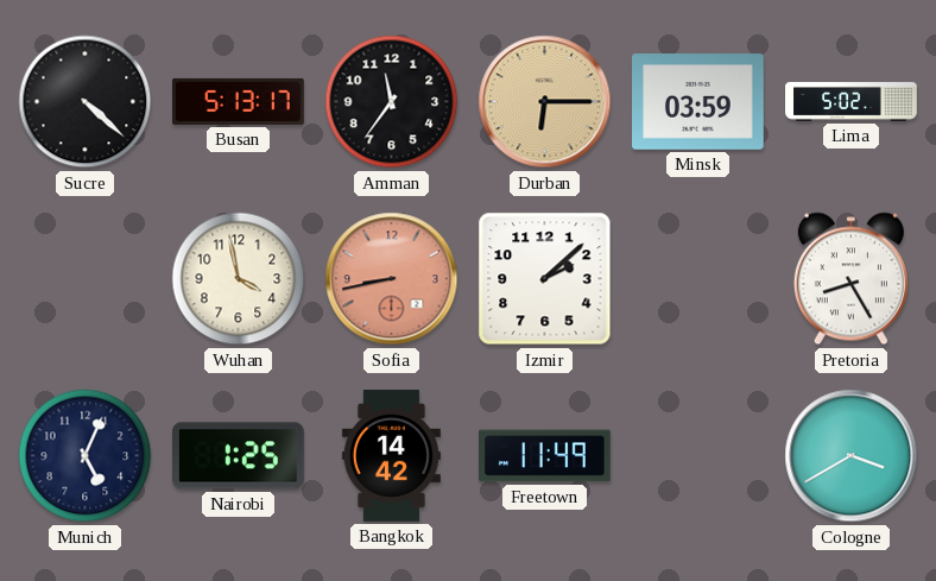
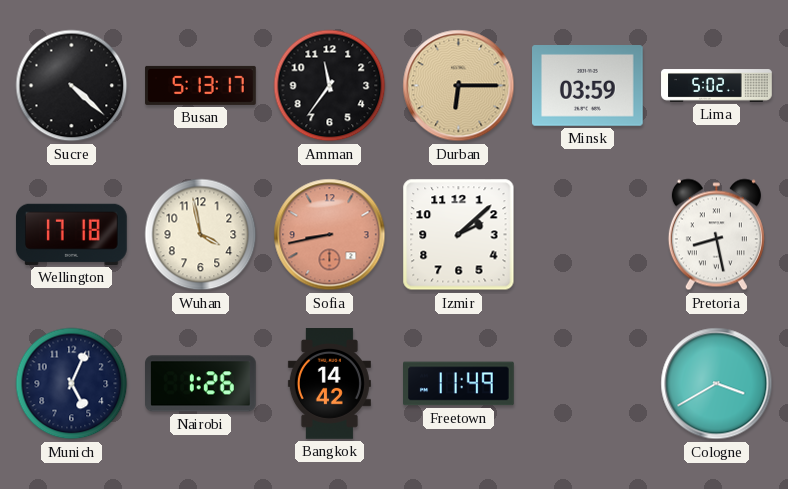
Wellington: none -> 17:18
Pretoria: 8:25 -> 8:28
Nairobi: 1:25 -> 1:26
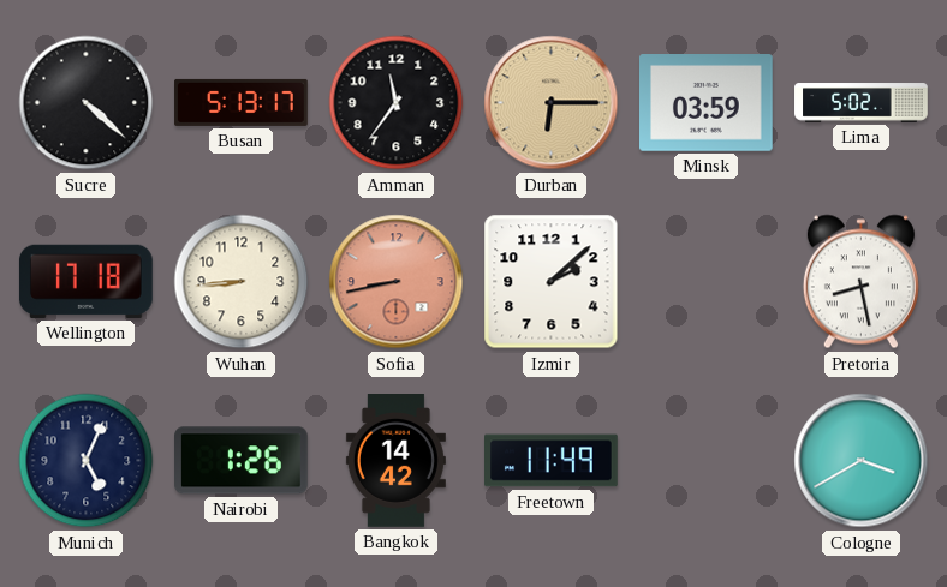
Wuhan: 3:58 -> 8:44
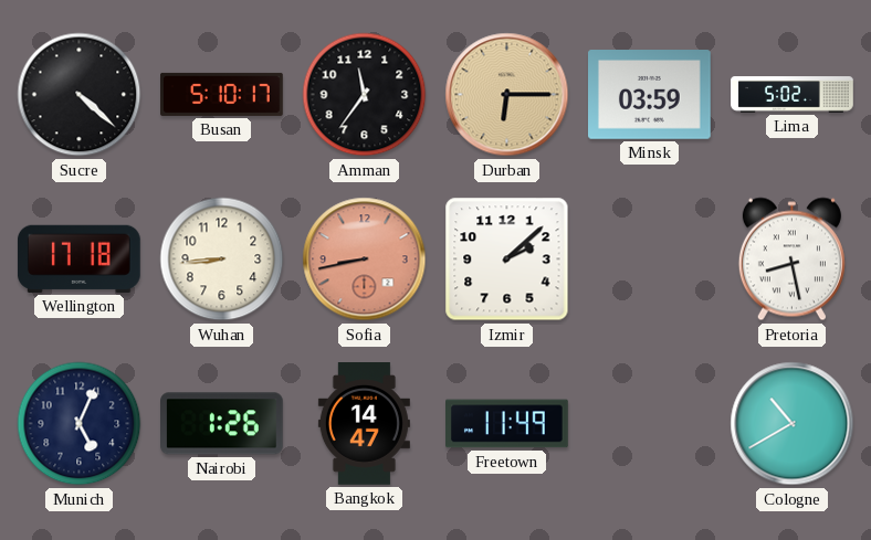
Busan: 5:13 -> 5:10
Bangkok: 14:42 -> 14:47
Cologne: 3:40 -> 10:40
